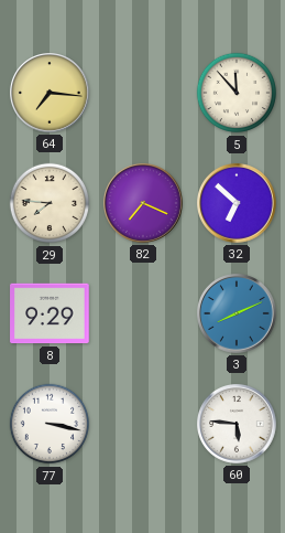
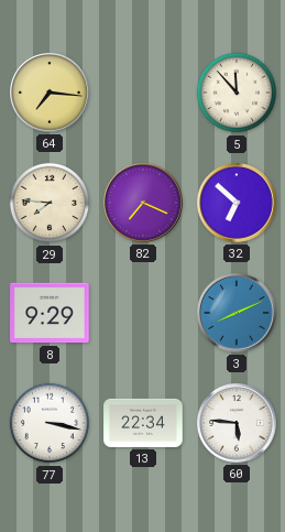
13: none -> 22:34
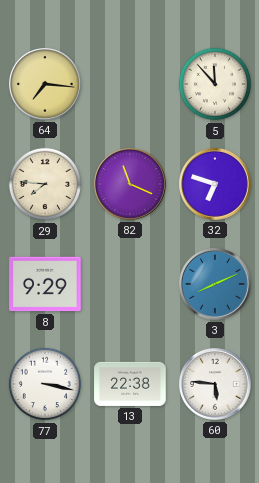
82: 7:19 -> 11:19
32: 6:52 -> 6:48
13: 22:34 -> 22:38
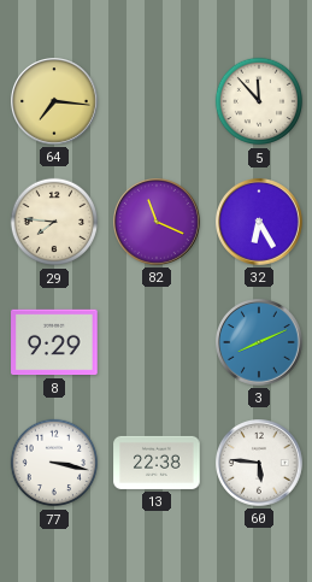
32: 6:48 -> 6:25
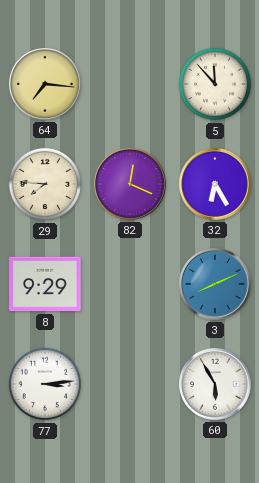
82: 11:19 -> 12:19
77: 3:17 -> 3:14
13: 22:38 -> none
60: 5:46 -> 5:55
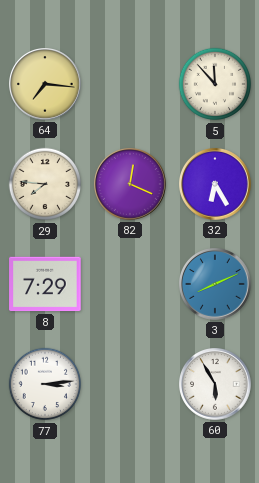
8: 9:29 -> 7:29
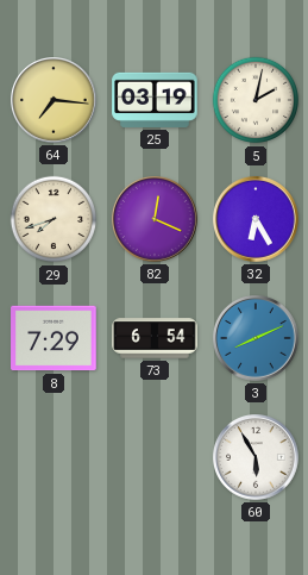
25: none -> 03:19
5: 11:53 -> 2:02
29: 7:46 -> 7:42
73: none -> 6:54
77: 3:14 -> none
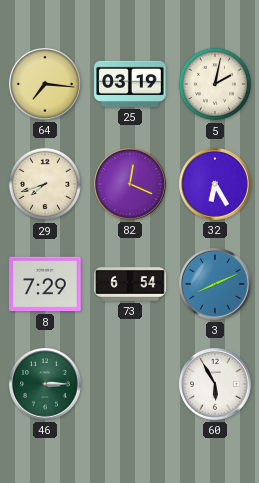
46: none -> 3:15
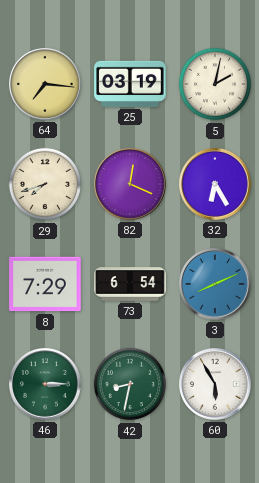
42: none -> 8:32
